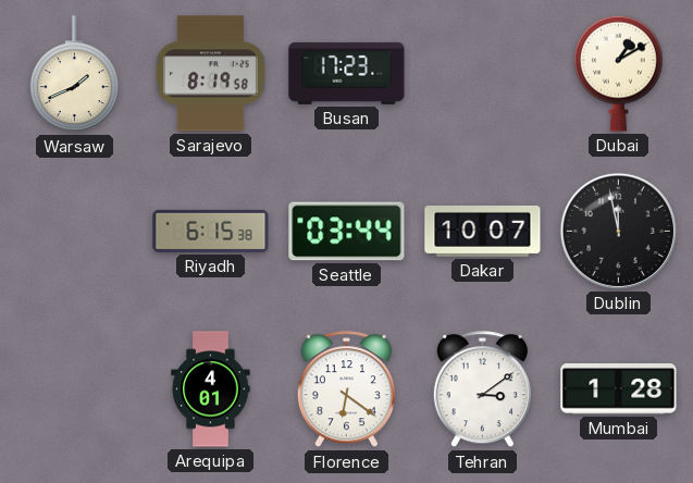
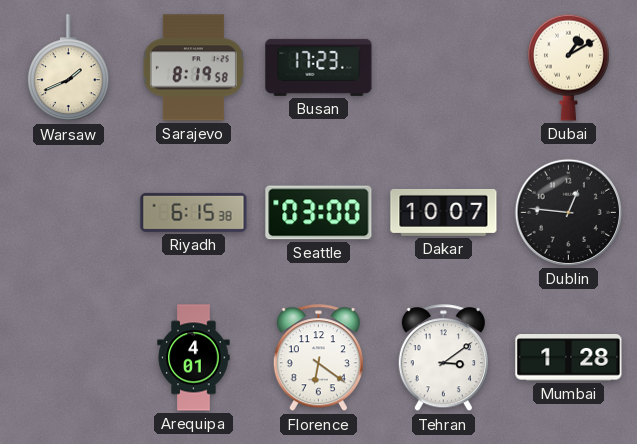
Seattle: 03:44 -> 03:00
Dublin: 11:58 -> 12:46
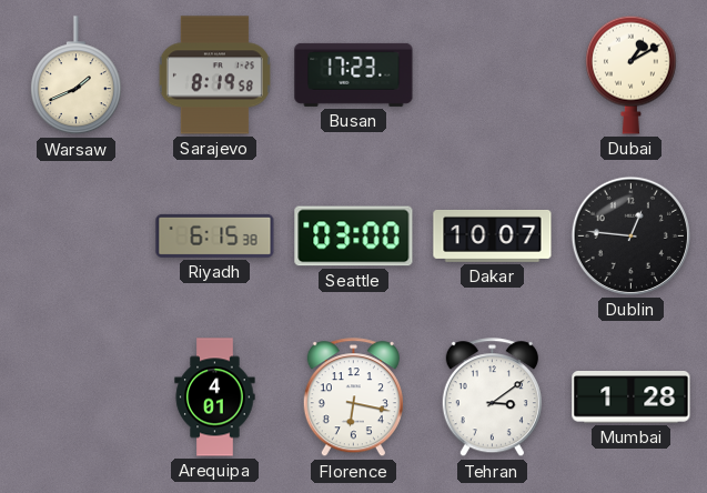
Florence: 6:21 -> 6:17
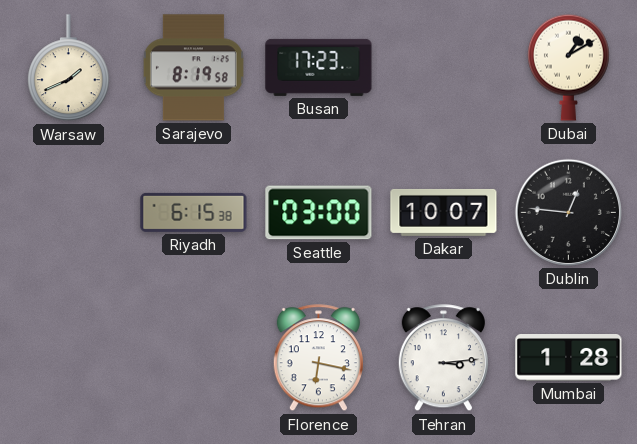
Arequipa: 4:01 -> none
Tehran: 3:09 -> 3:14
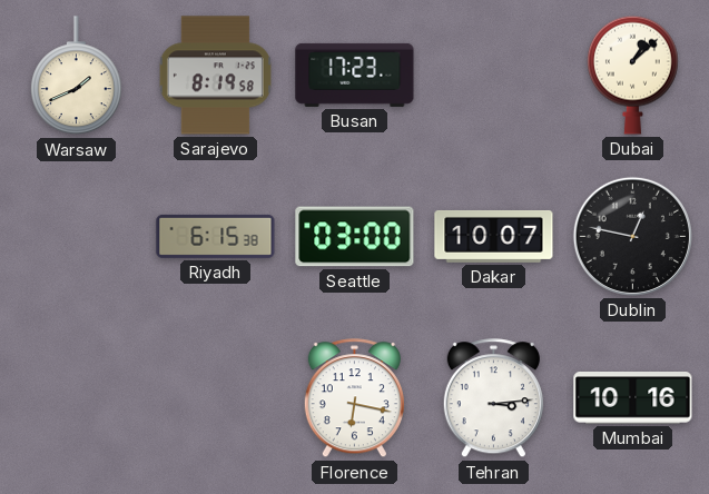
Dubai: 1:10 -> 1:08
Dublin: 12:46 -> 12:47
Mumbai: 1:28 -> 10:16
